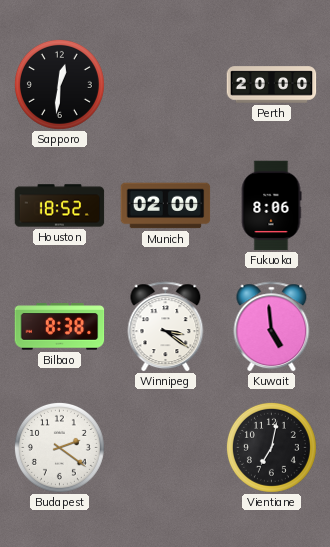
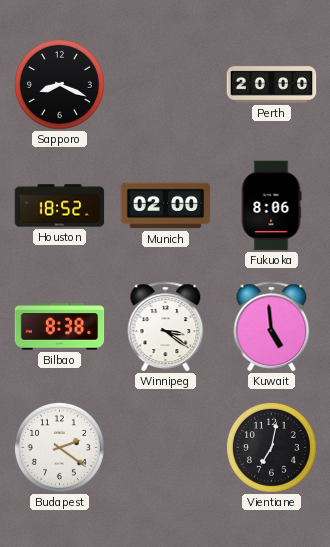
Sapporo: 12:31 -> 8:19
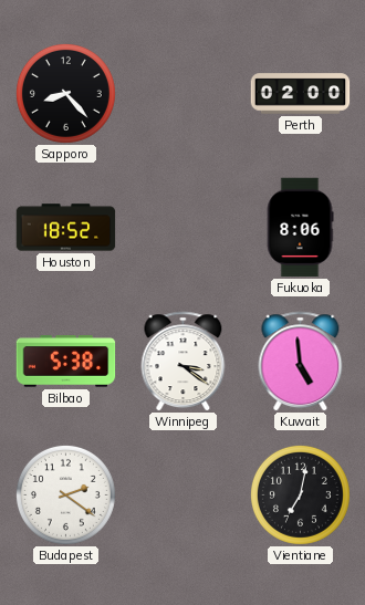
Sapporo: 8:19 -> 8:23
Perth: 20:00 -> 02:00
Munich: 02:00 -> none
Bilbao: 8:38 -> 5:38
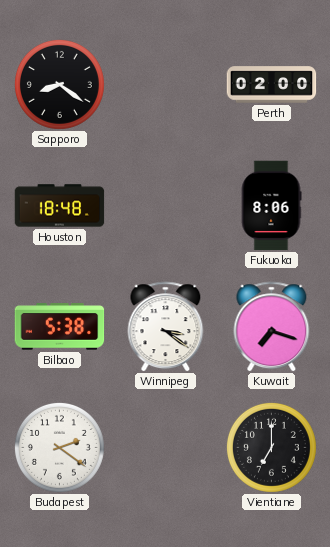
Sapporo: 8:23 -> 8:21
Houston: 18:52 -> 18:48
Kuwait: 4:59 -> 7:18
Vientiane: 7:02 -> 7:00
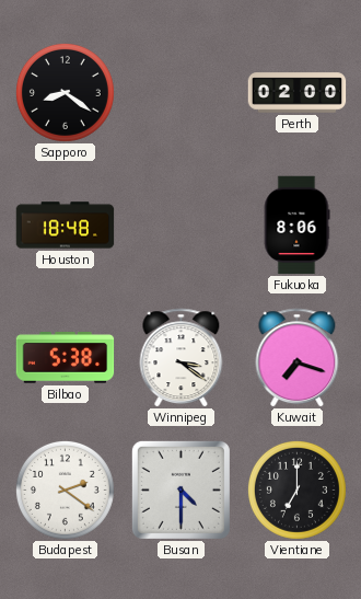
Busan: none -> 4:30
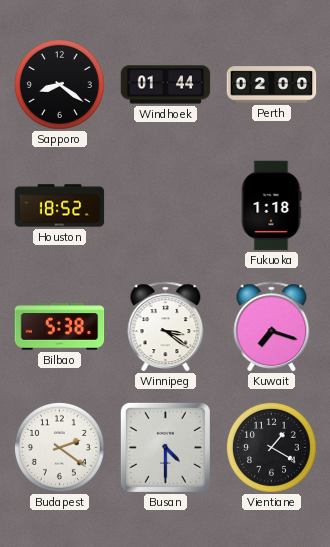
Windhoek: none -> 01:44
Houston: 18:48 -> 18:52
Fukuoka: 8:06 -> 1:18
Vientiane: 7:00 -> 1:20
